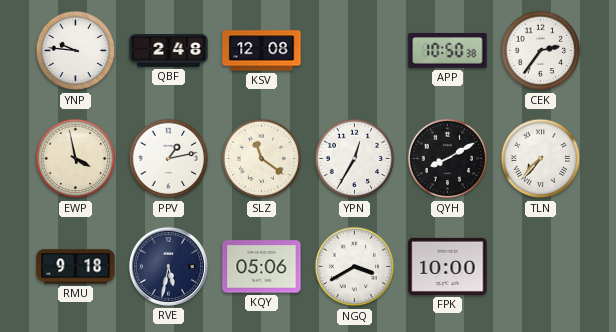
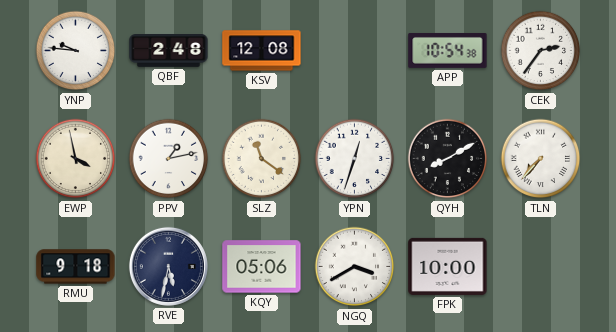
APP: 10:50 -> 10:54
YPN: 12:35 -> 12:33
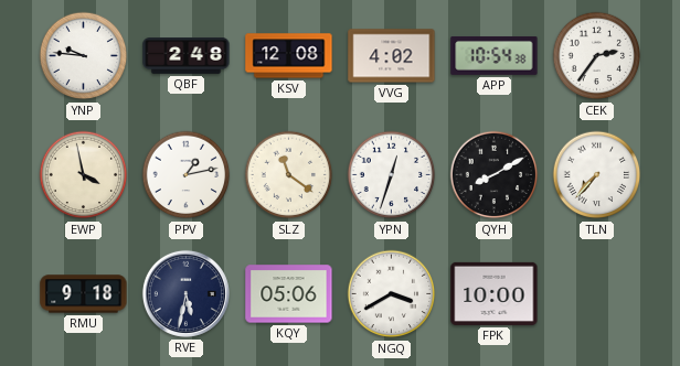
VVG: none -> 4:02
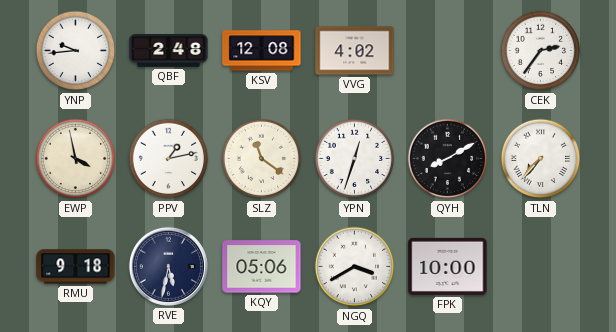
YNP: 9:46 -> 9:44
APP: 10:54 -> none
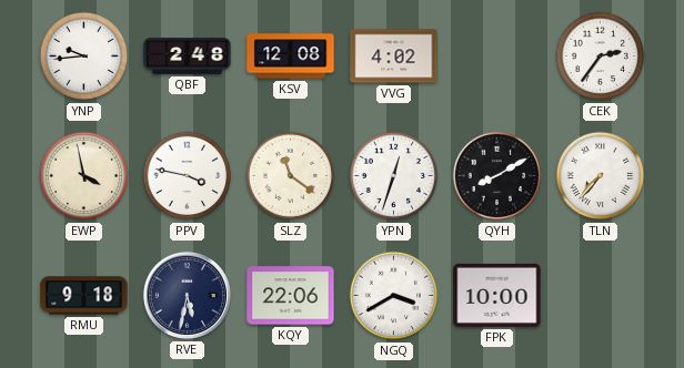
PPV: 1:13 -> 3:47
KQY: 05:06 -> 22:06
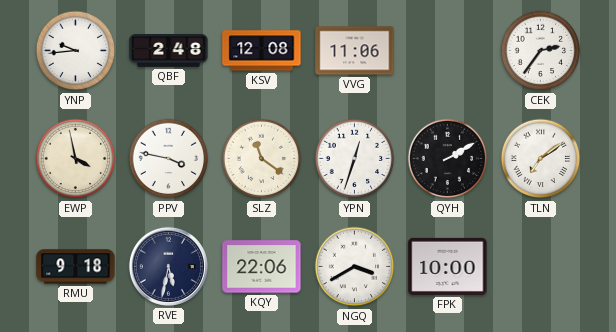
VVG: 4:02 -> 11:06
QYH: 8:10 -> 2:10
TLN: 7:37 -> 7:09
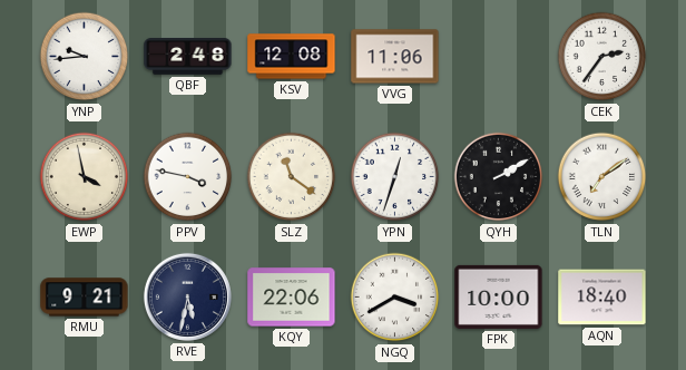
RMU: 9:18 -> 9:21
AQN: none -> 18:40
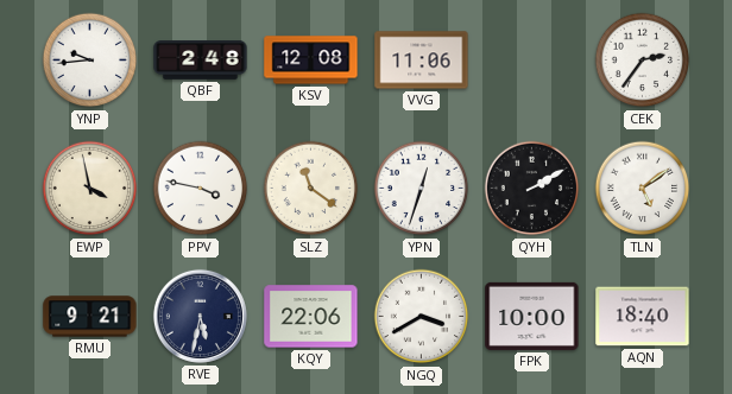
TLN: 7:09 -> 5:09
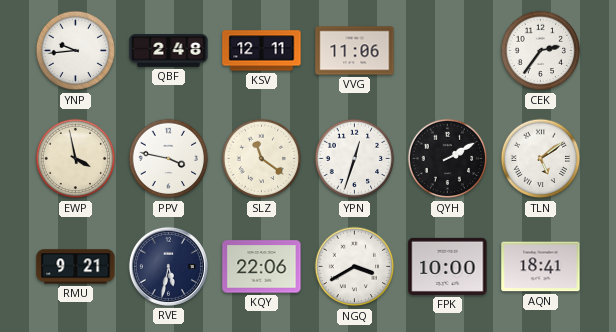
KSV: 12:08 -> 12:11
AQN: 18:40 -> 18:41
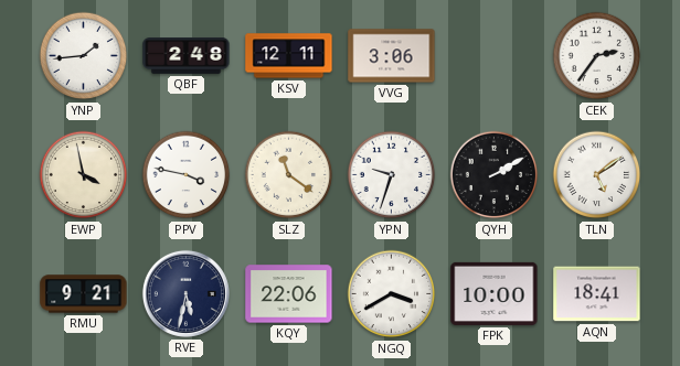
YNP: 9:44 -> 1:44
VVG: 11:06 -> 3:06
YPN: 12:33 -> 9:33
